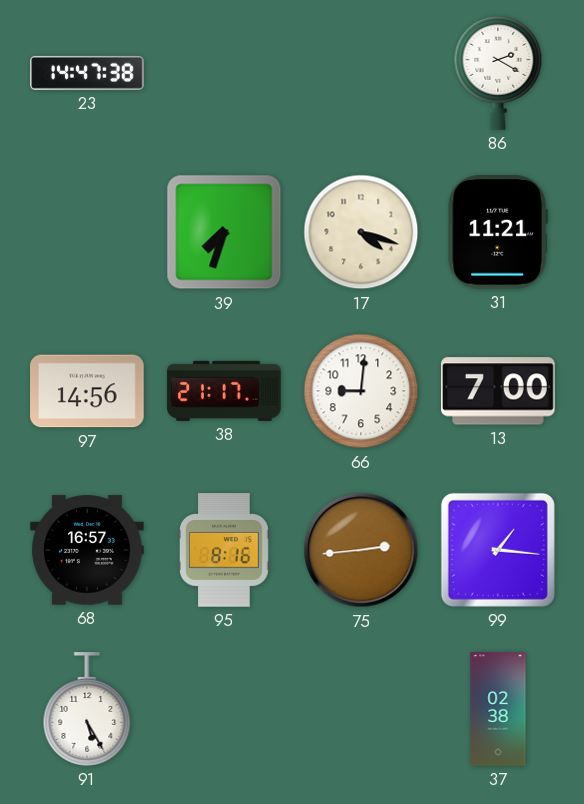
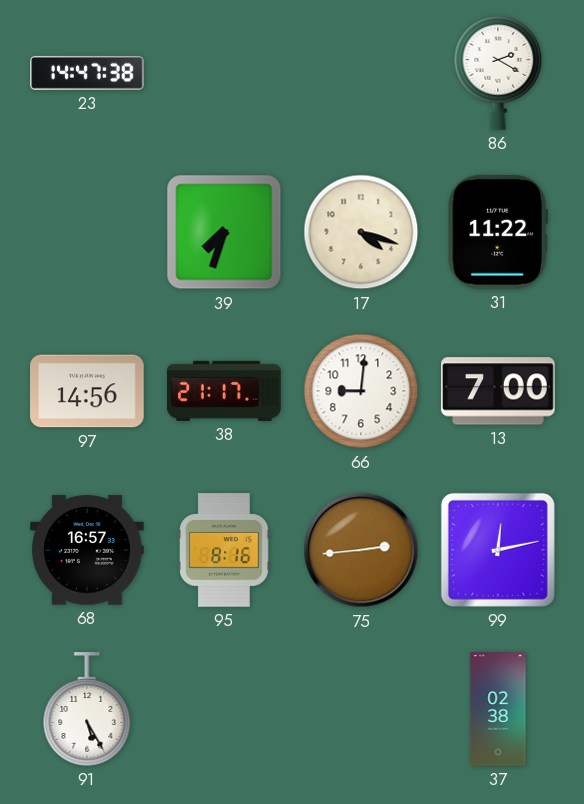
31: 11:21 -> 11:22
99: 1:16 -> 12:13
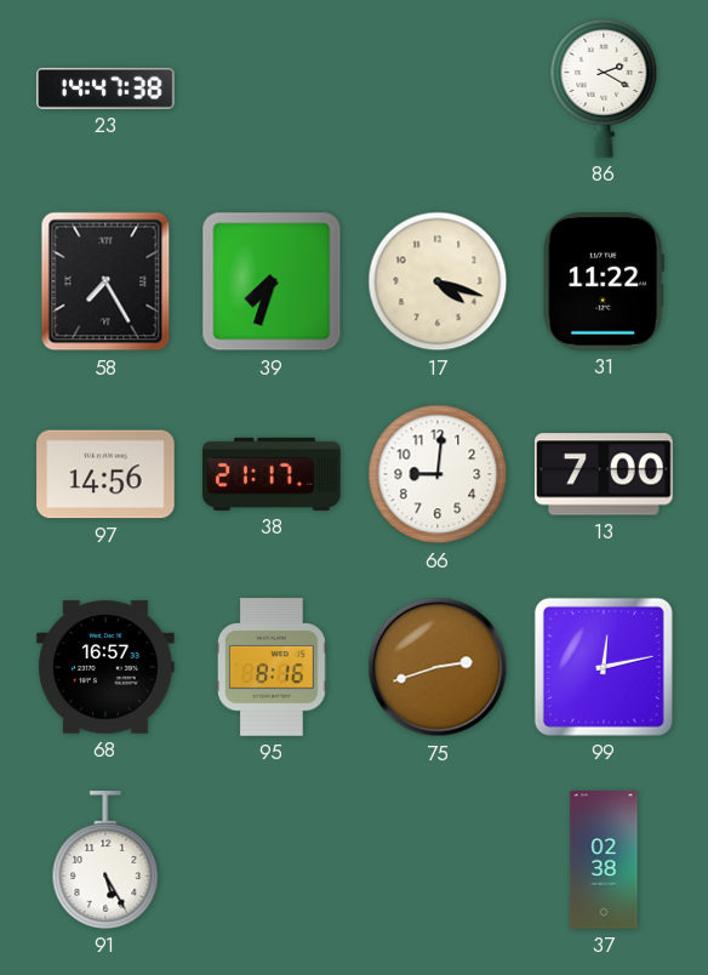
58: none -> 7:25
75: 2:44 -> 2:42
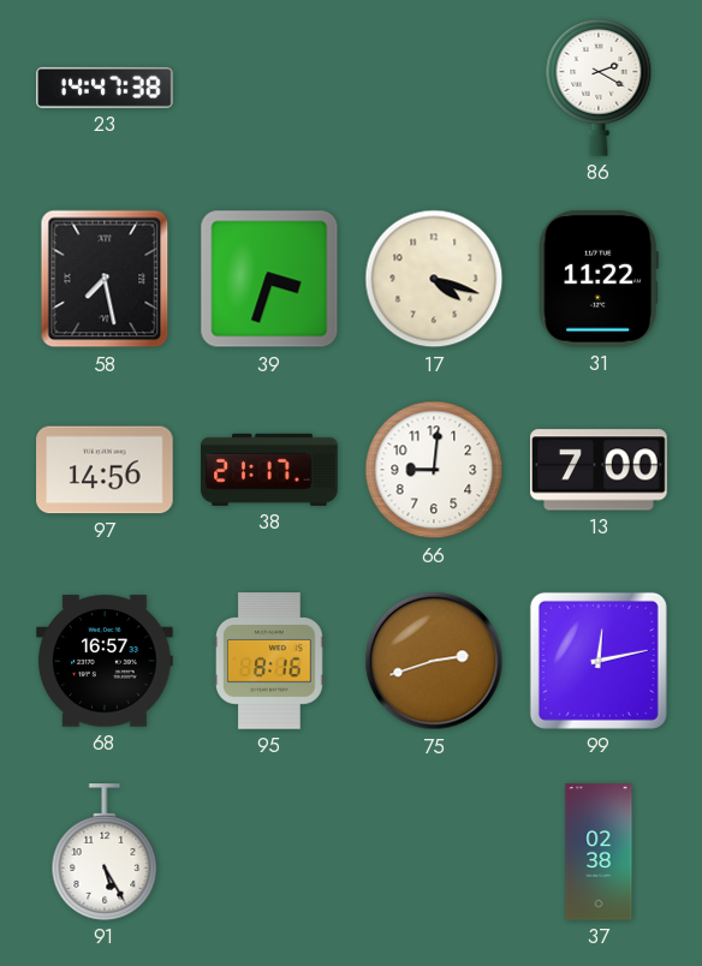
58: 7:25 -> 7:28
39: 7:33 -> 3:33
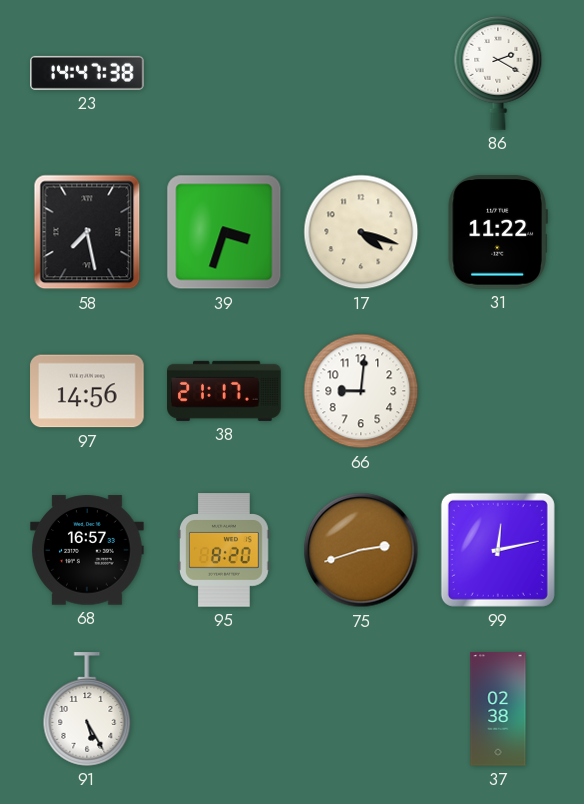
13: 7:00 -> none
95: 8:16 -> 8:20
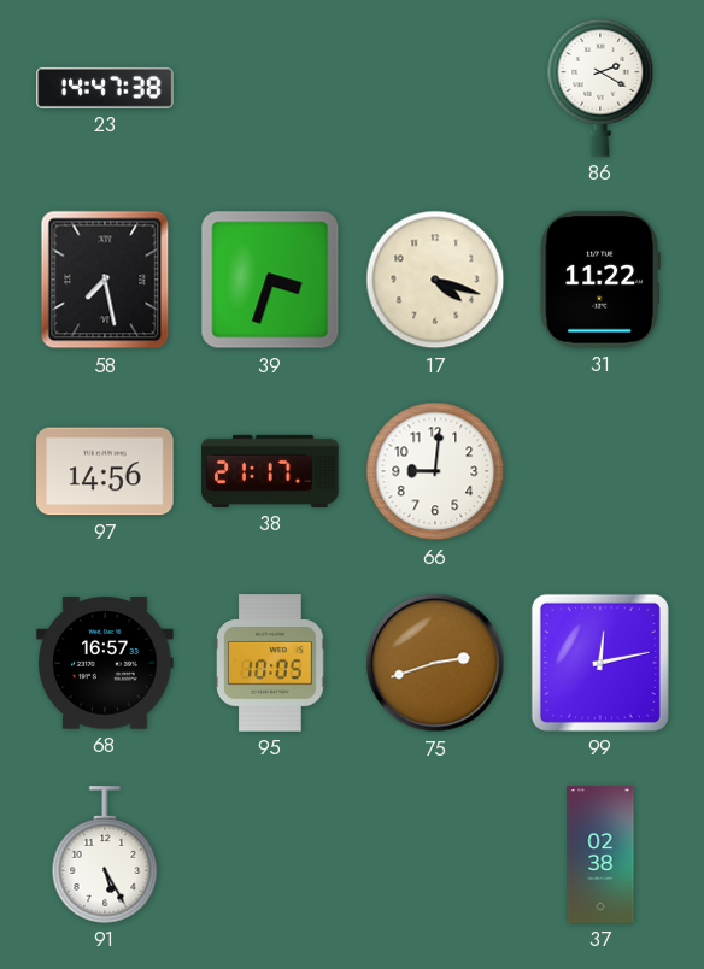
95: 8:20 -> 10:05
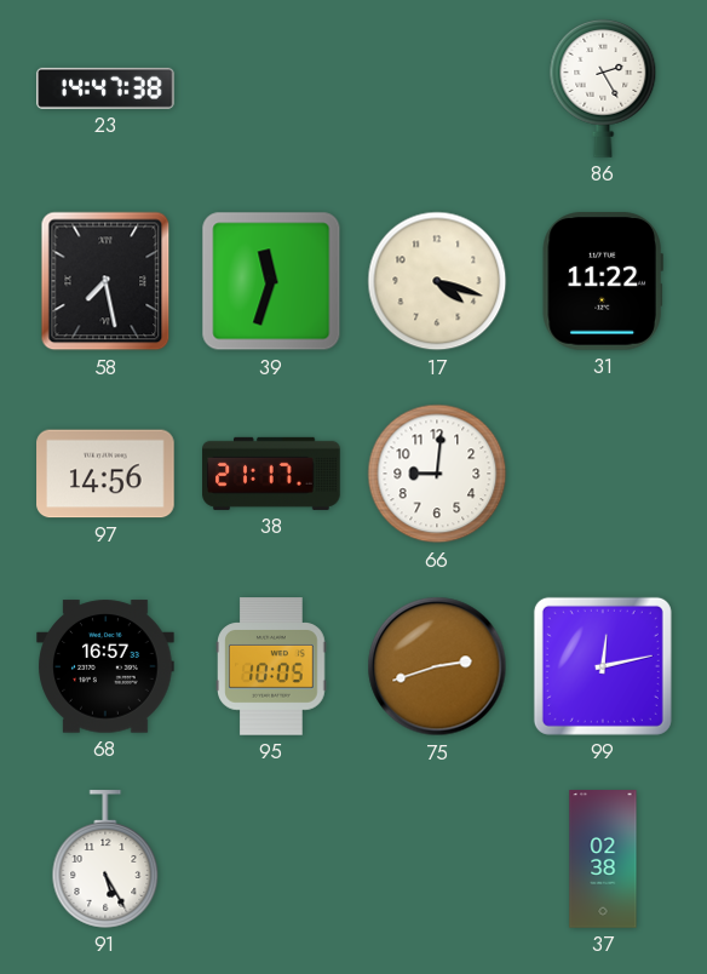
86: 2:20 -> 2:25
39: 3:33 -> 11:33
